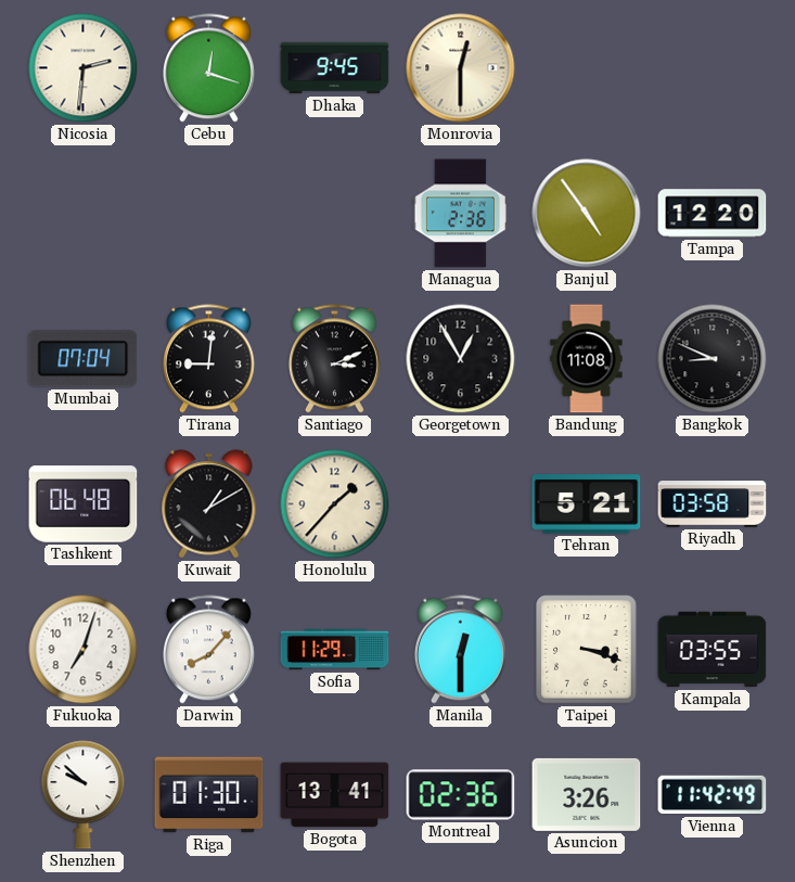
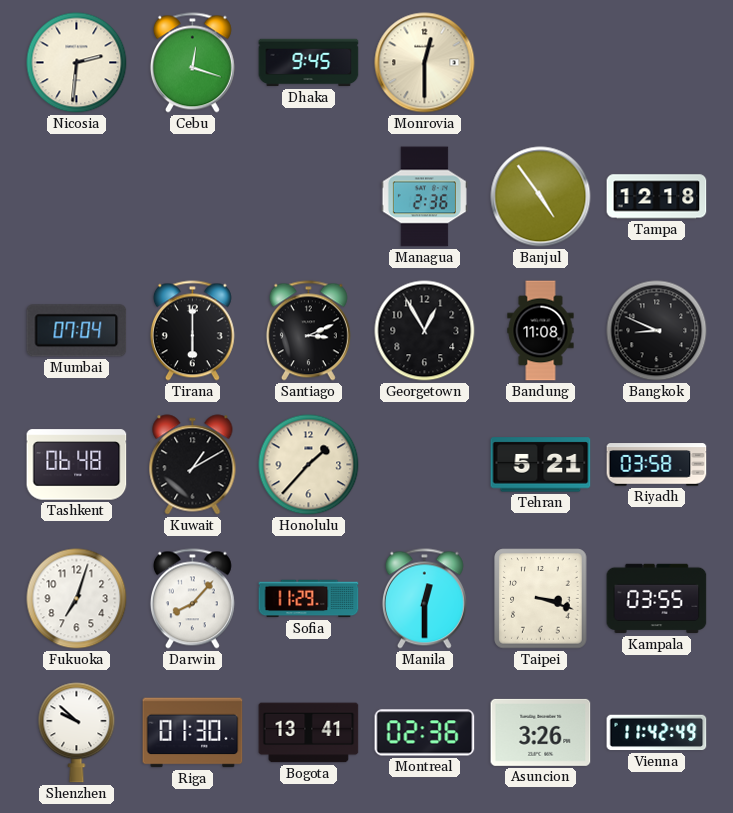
Tampa: 12:20 -> 12:18
Tirana: 9:01 -> 6:00
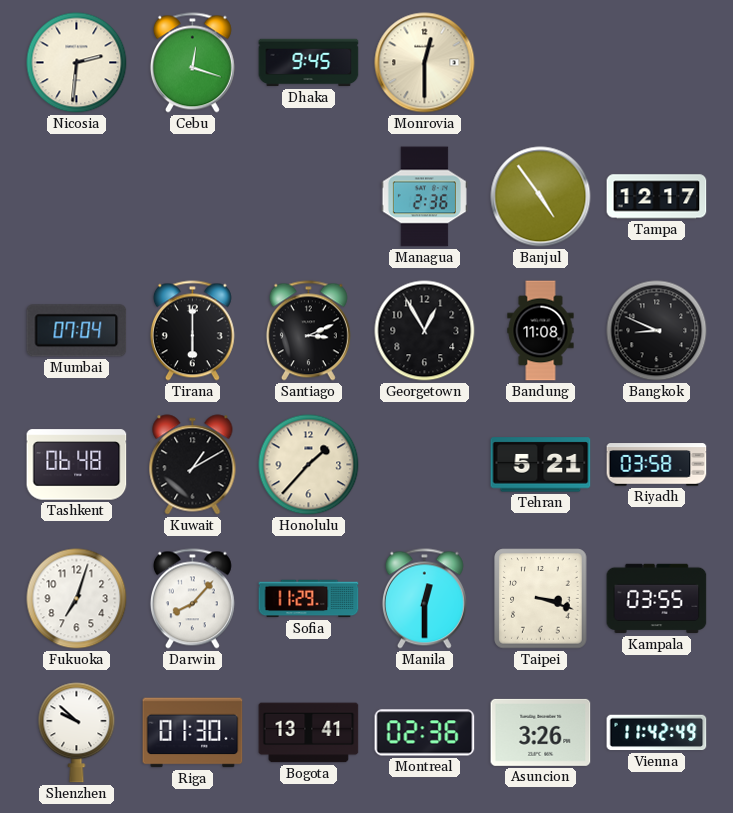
Tampa: 12:18 -> 12:17
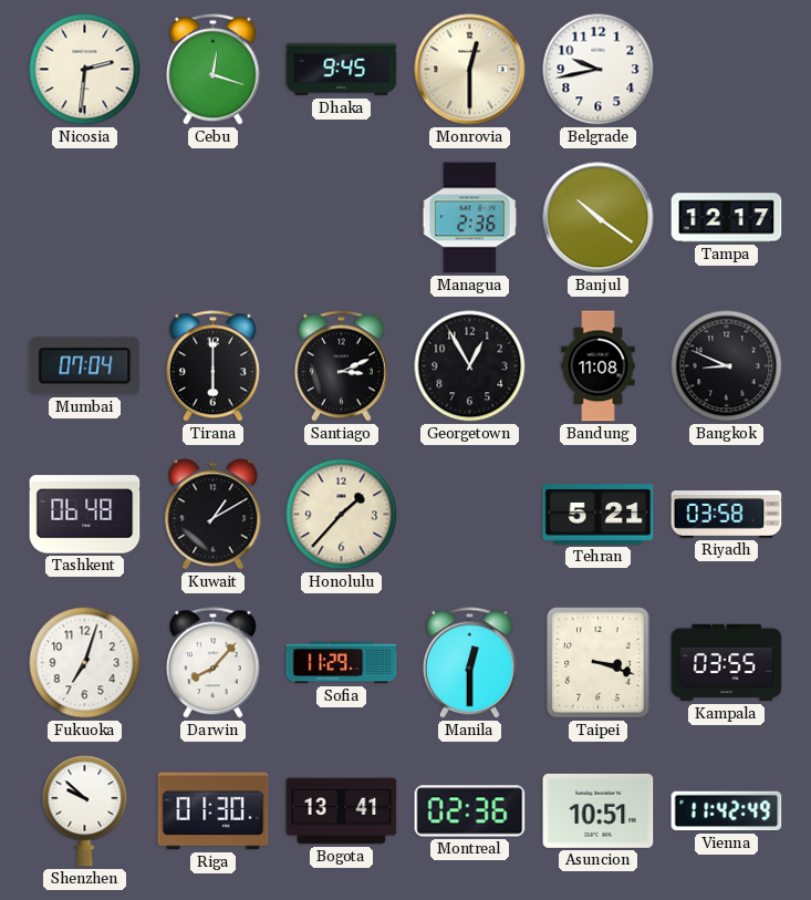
Belgrade: none -> 9:43
Banjul: 4:54 -> 10:21
Asuncion: 3:26 -> 10:51
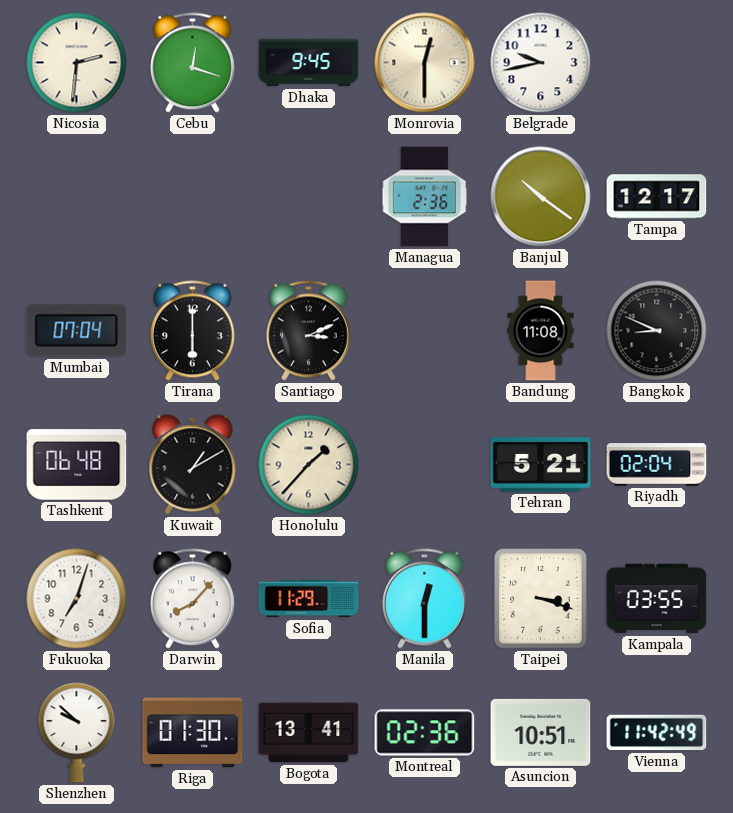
Georgetown: 12:55 -> none
Riyadh: 03:58 -> 02:04
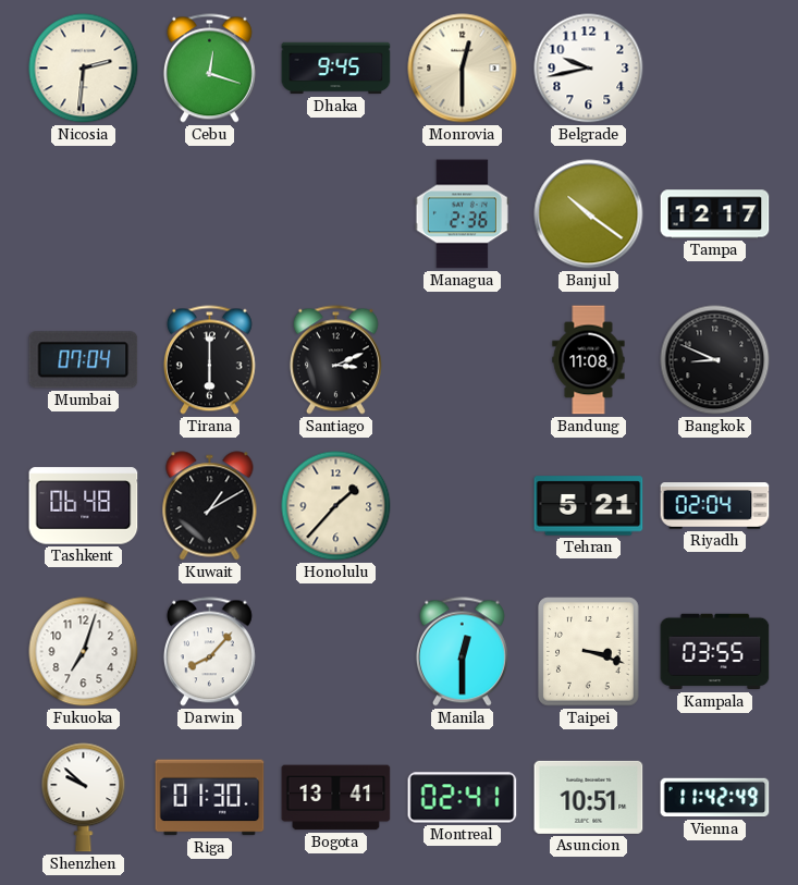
Sofia: 11:29 -> none
Montreal: 02:36 -> 02:41
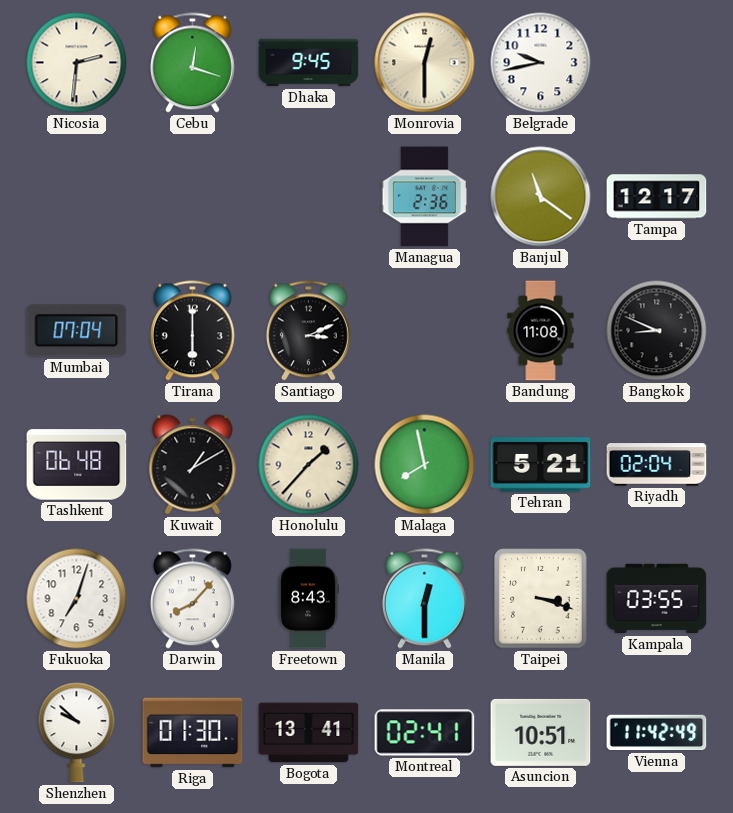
Banjul: 10:21 -> 11:21
Malaga: none -> 7:58
Freetown: none -> 8:43
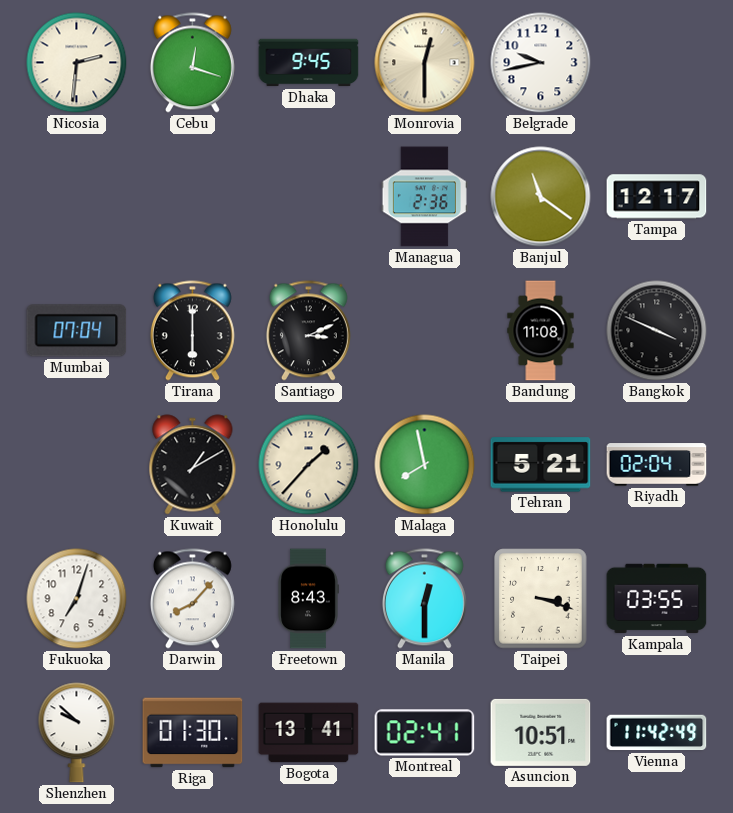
Bangkok: 8:49 -> 3:49
Tashkent: 06:48 -> none
